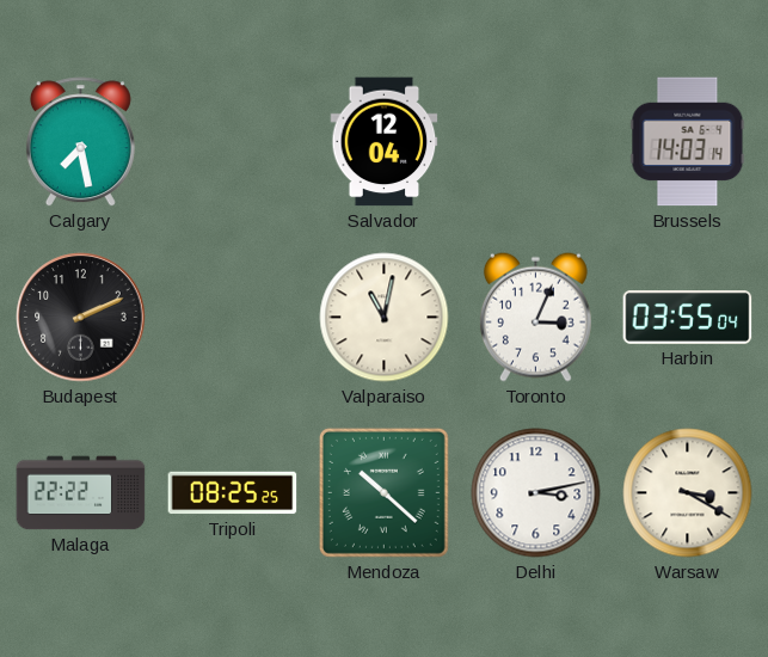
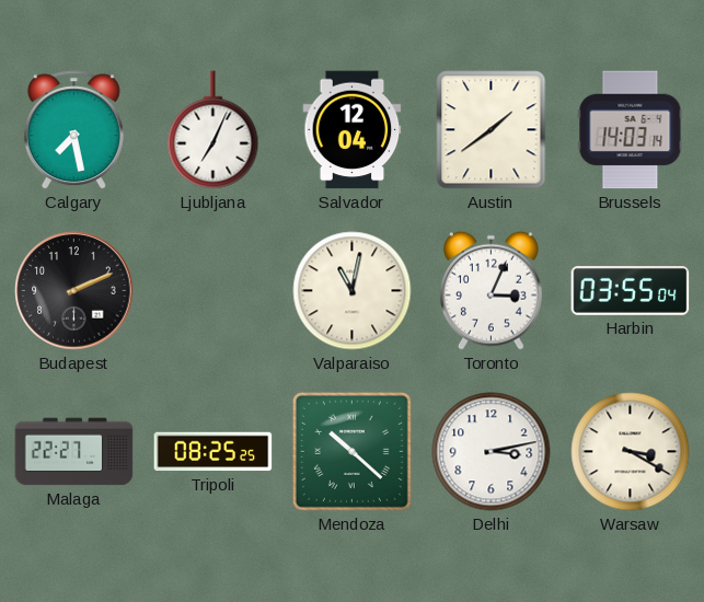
Ljubljana: none -> 7:04
Austin: none -> 1:39
Malaga: 22:22 -> 22:27
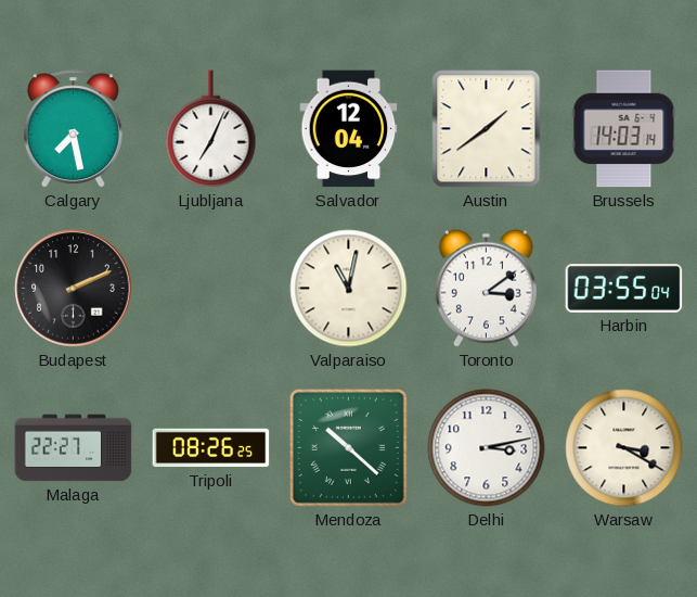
Toronto: 3:04 -> 3:09
Tripoli: 08:25 -> 08:26
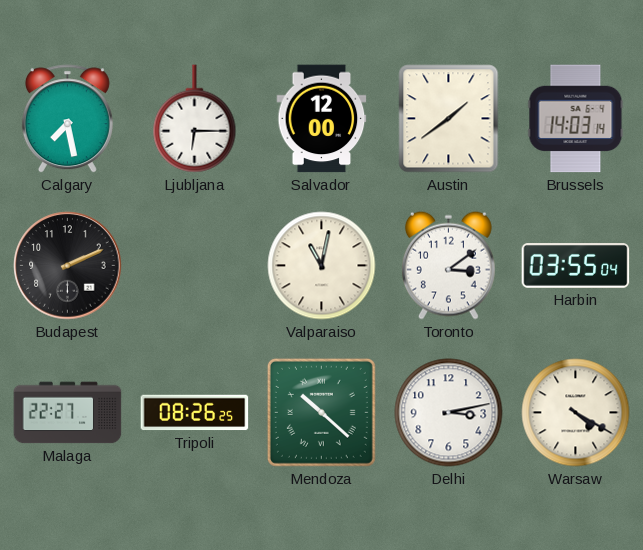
Ljubljana: 7:04 -> 6:15
Salvador: 12:04 -> 12:00
Warsaw: 3:20 -> 4:20
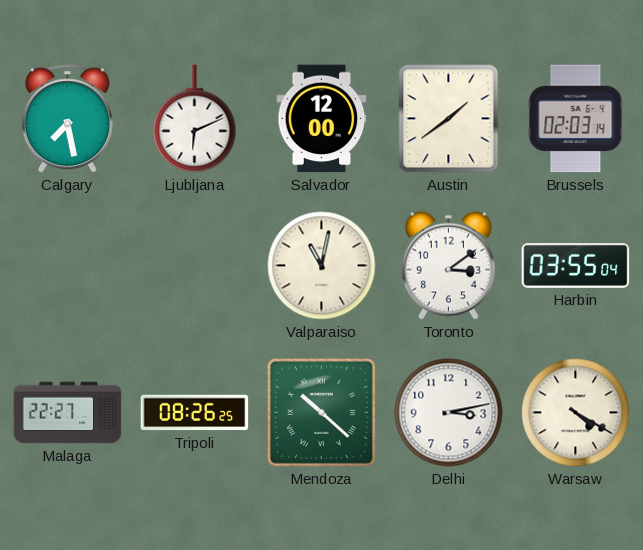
Ljubljana: 6:15 -> 6:11
Brussels: 14:03 -> 02:03
Budapest: 2:11 -> none
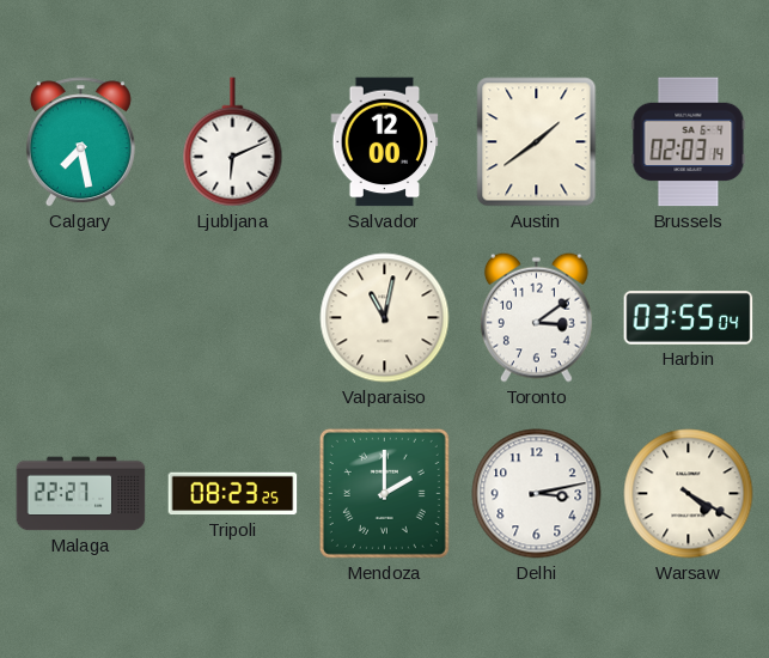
Tripoli: 08:26 -> 08:23
Mendoza: 10:22 -> 2:00
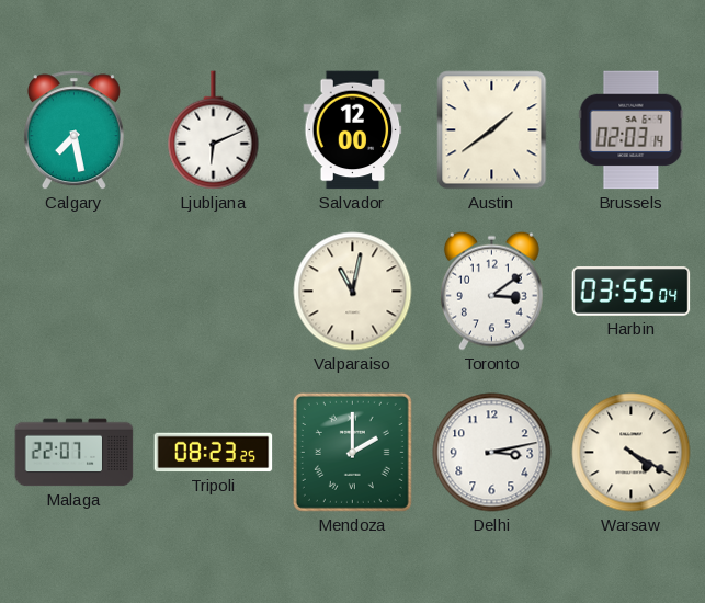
Malaga: 22:27 -> 22:07
